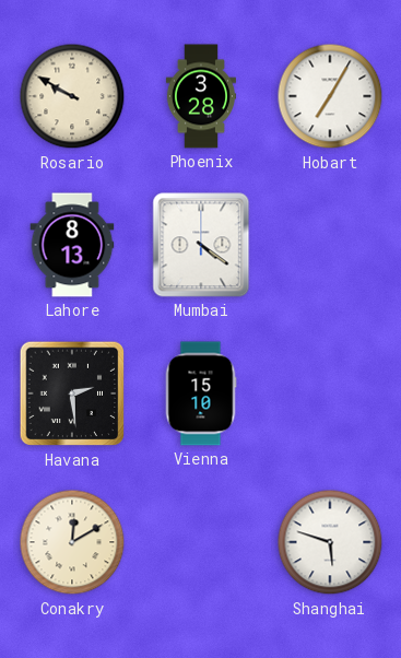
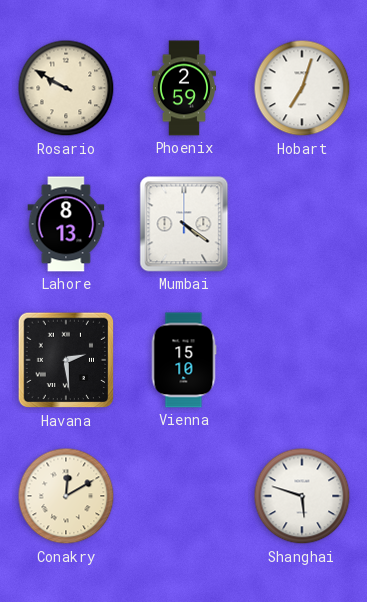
Phoenix: 3:28 -> 2:59
Hobart: 7:05 -> 7:03
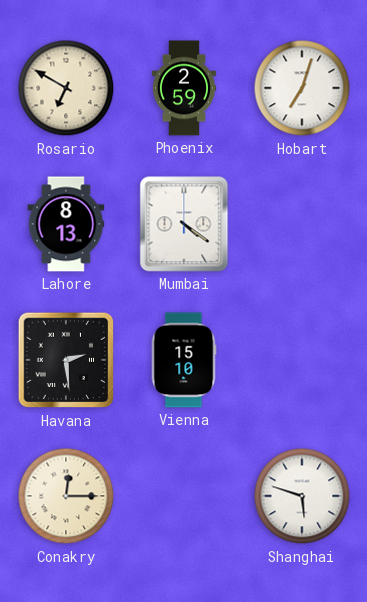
Rosario: 9:50 -> 6:50
Conakry: 12:10 -> 12:15
